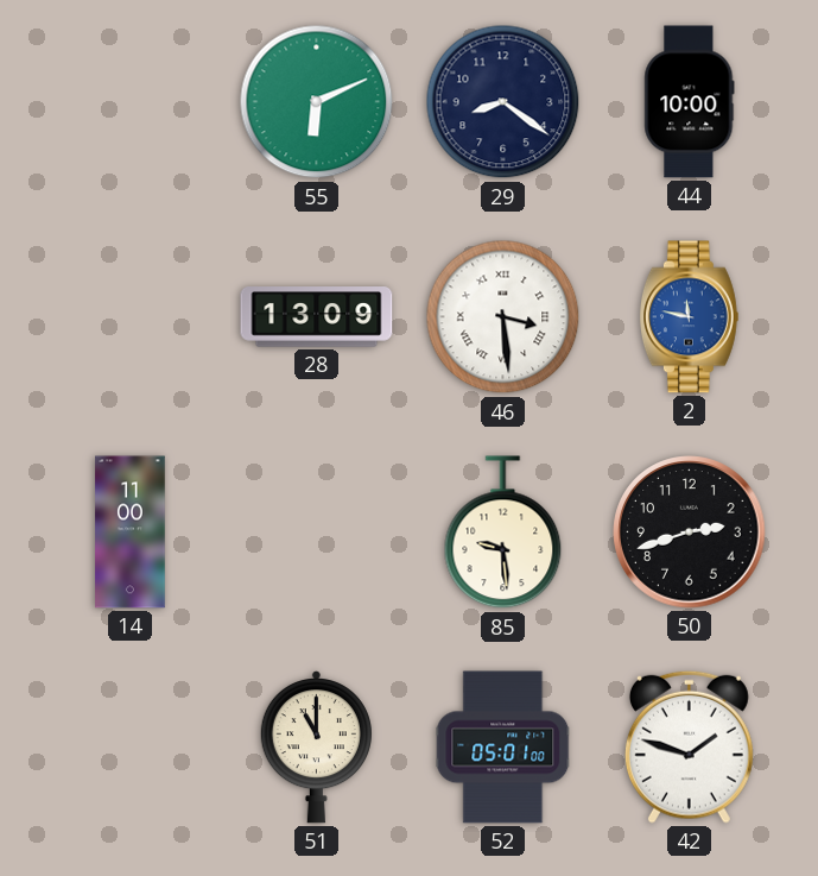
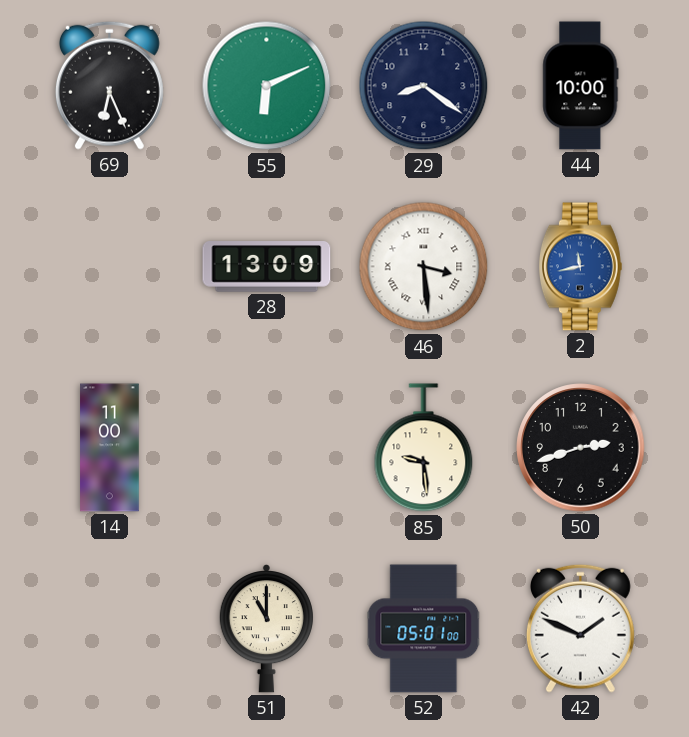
69: none -> 6:26
2: 11:47 -> 11:43
42: 1:48 -> 1:49
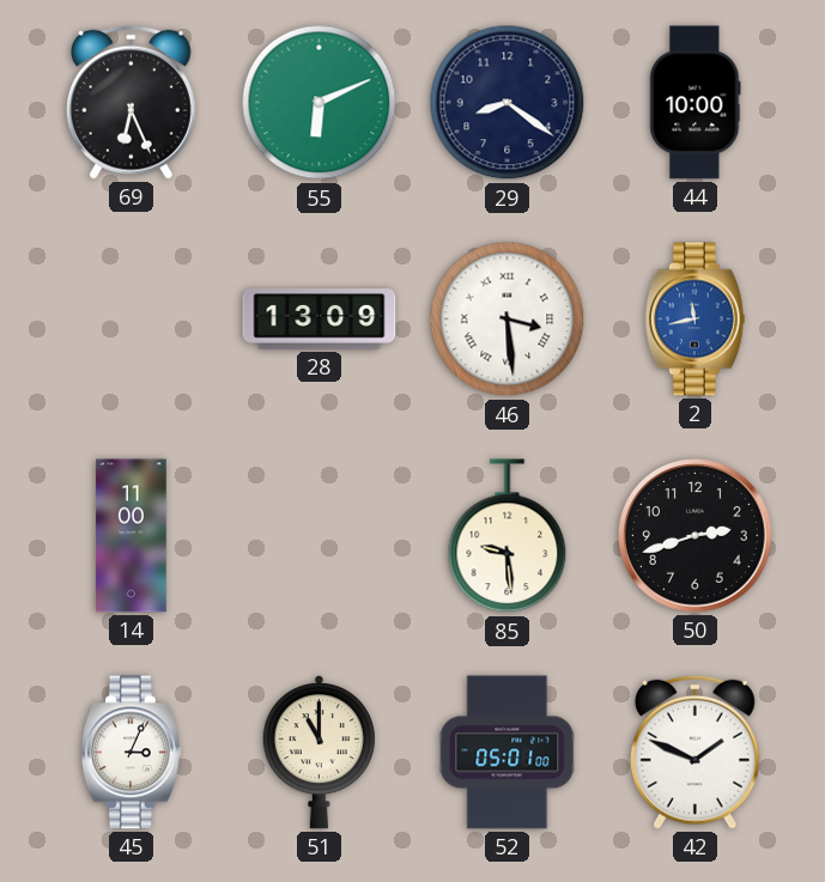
45: none -> 3:04
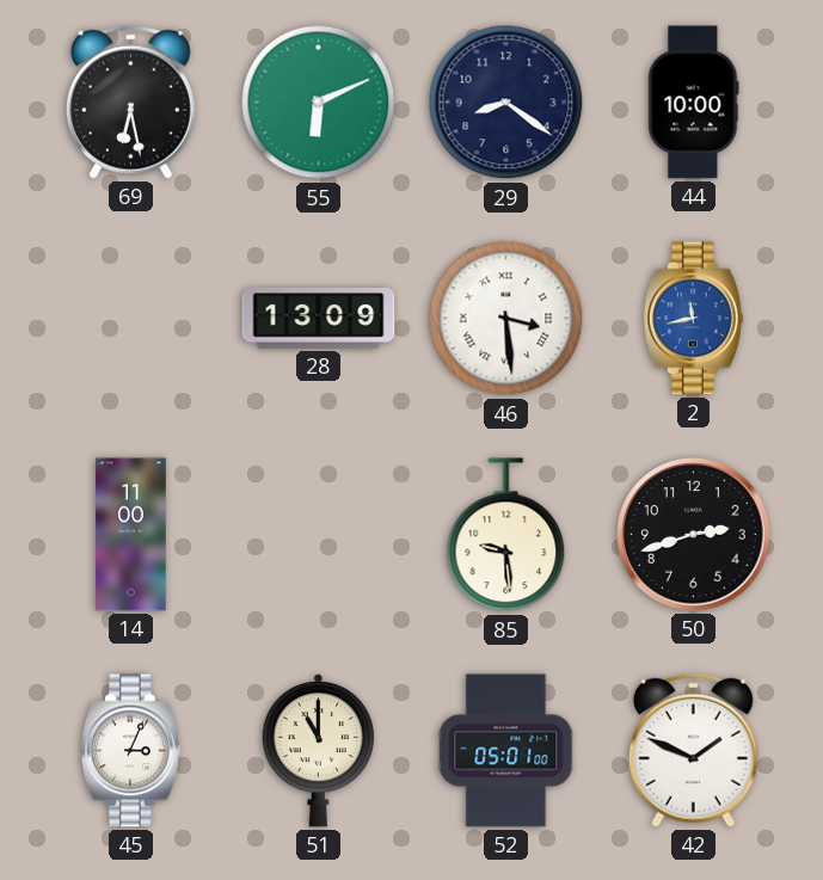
69: 6:26 -> 6:28
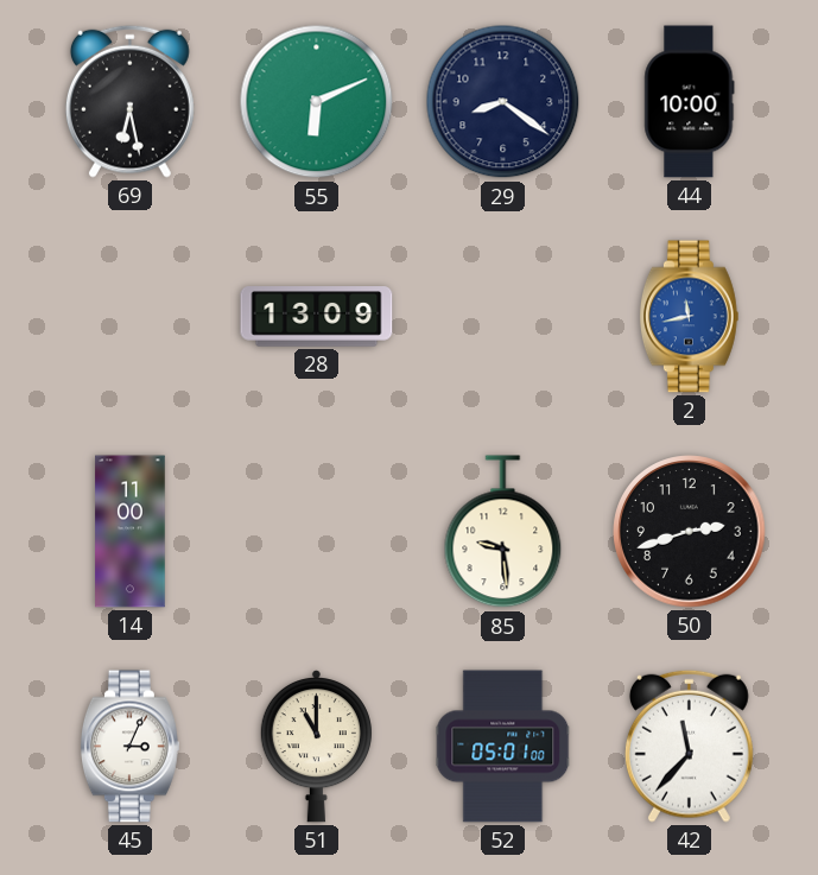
46: 3:29 -> none
42: 1:49 -> 11:37
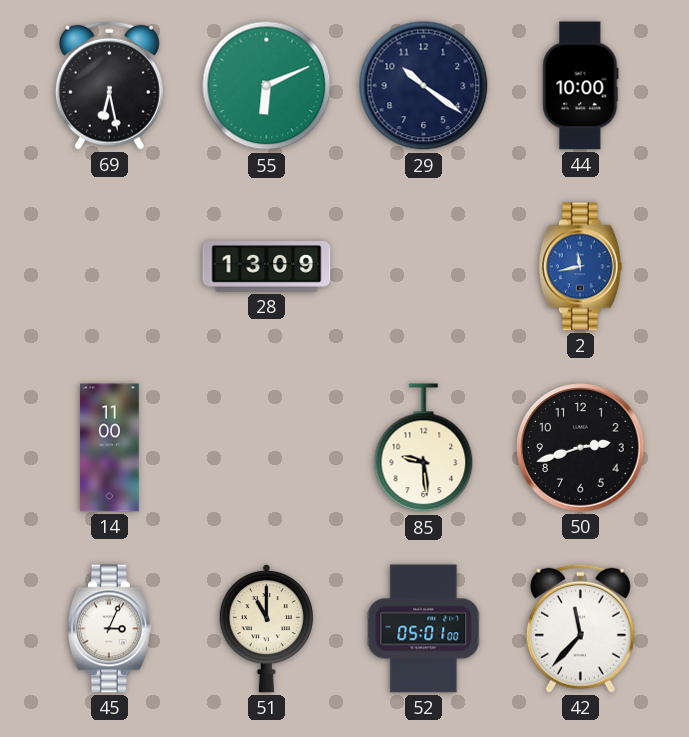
29: 8:21 -> 10:21
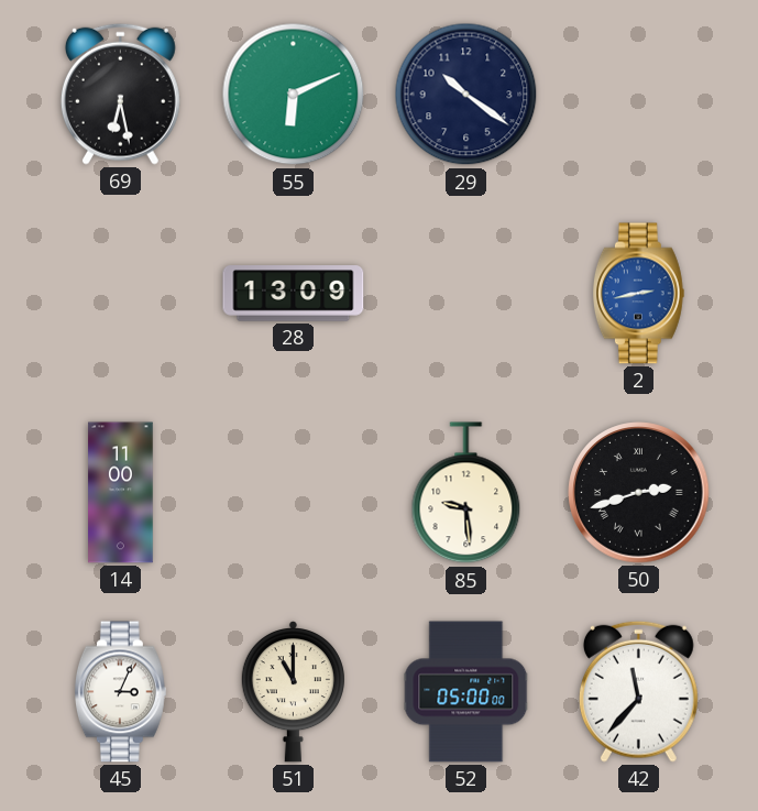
44: 10:00 -> none
2: 11:43 -> 2:43
50 numerals: Arabic -> Roman
52: 05:01 -> 05:00
